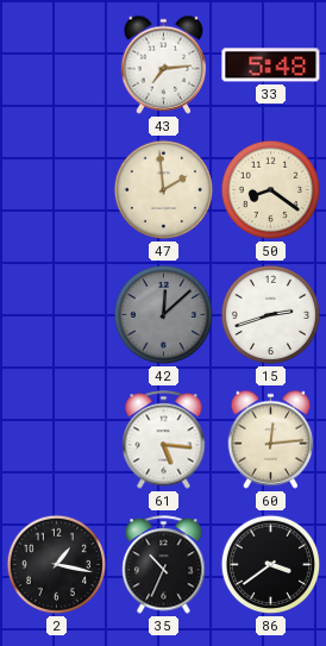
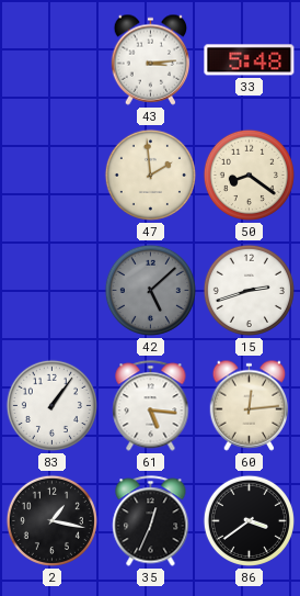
43: 7:14 -> 3:14
42: 12:08 -> 5:08
83: none -> 1:06
35: 10:34 -> 12:34
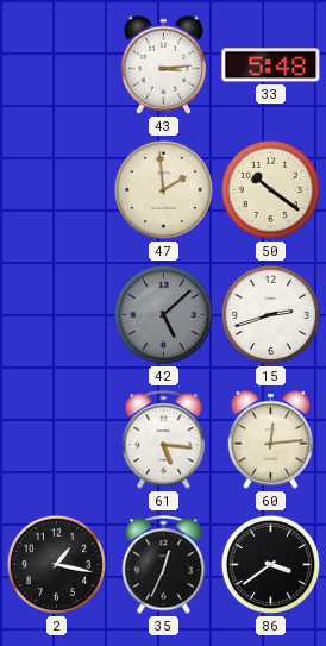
50: 8:21 -> 10:21
83: 1:06 -> none
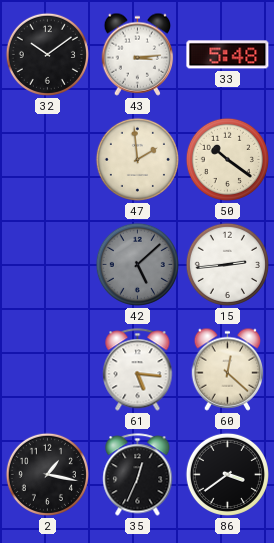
32: none -> 10:09
15: 2:42 -> 2:44
60: 12:14 -> 12:22
